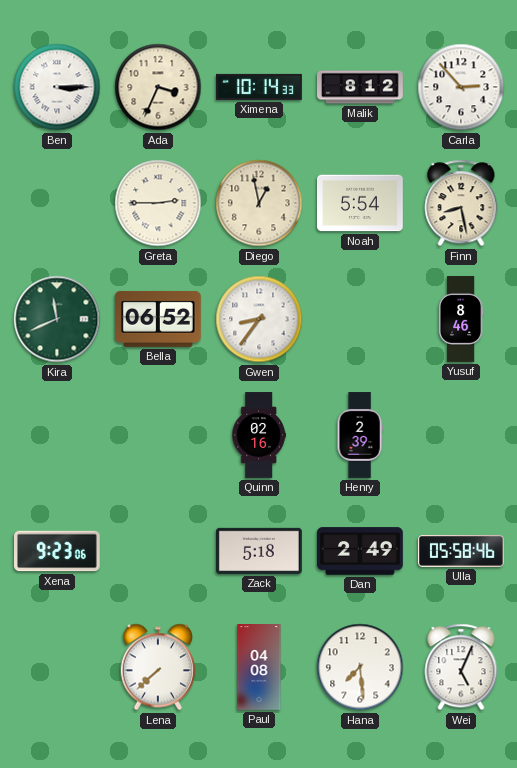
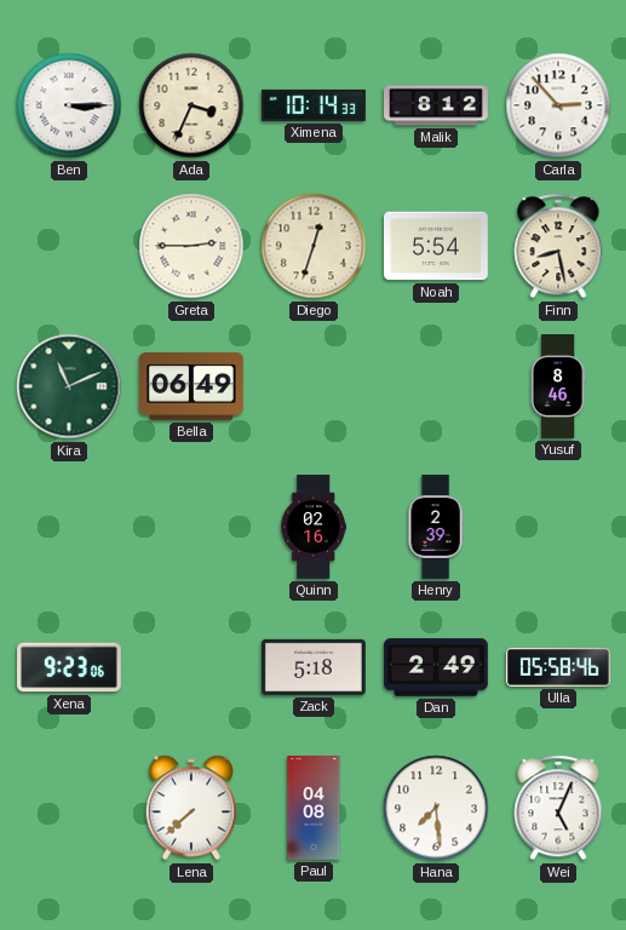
Diego: 12:58 -> 12:33
Kira: 11:41 -> 11:11
Bella: 06:52 -> 06:49
Gwen: 8:36 -> none
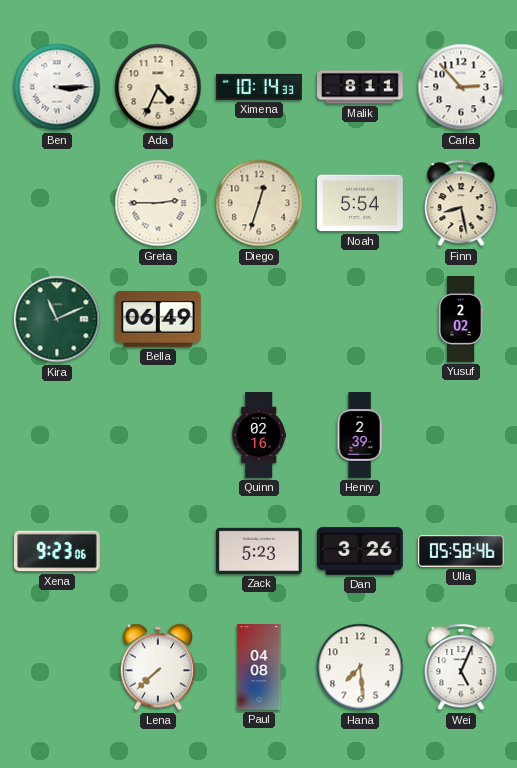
Ada: 3:34 -> 4:34
Malik: 8:12 -> 8:11
Yusuf: 8:46 -> 2:02
Zack: 5:18 -> 5:23
Dan: 2:49 -> 3:26
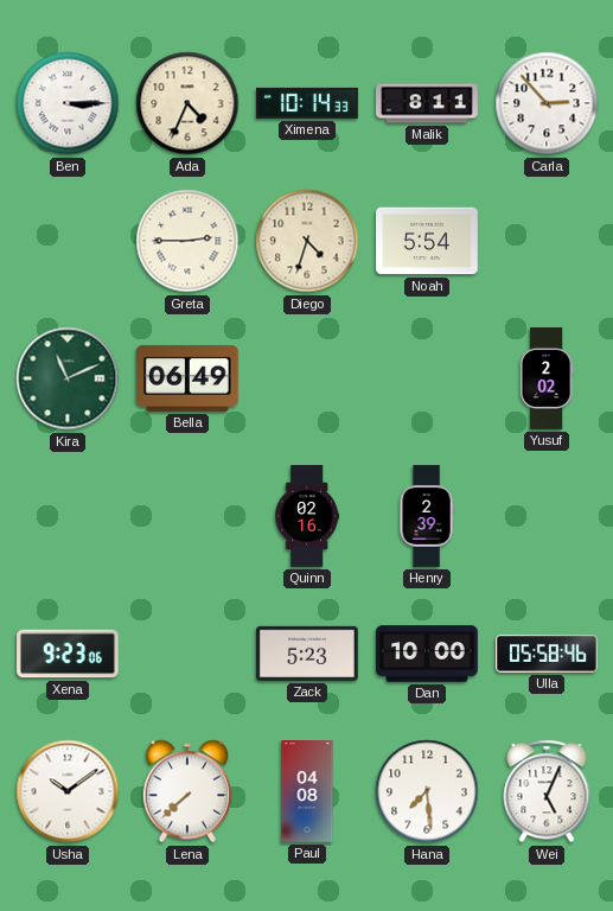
Diego: 12:33 -> 4:33
Finn: 8:28 -> none
Dan: 3:26 -> 10:00
Usha: none -> 10:09
